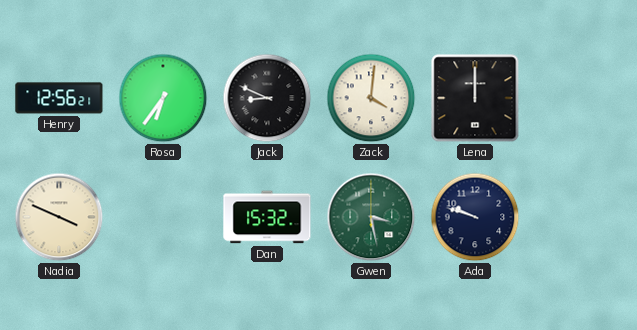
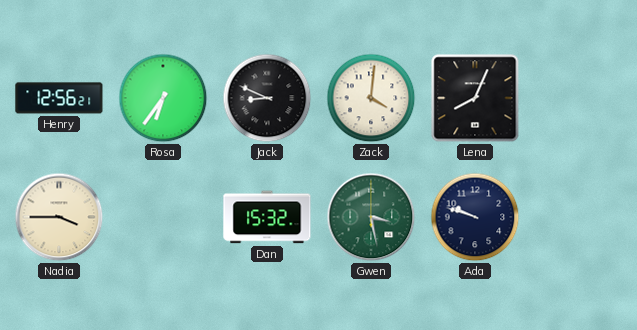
Lena: 12:00 -> 8:04
Nadia: 3:49 -> 3:45
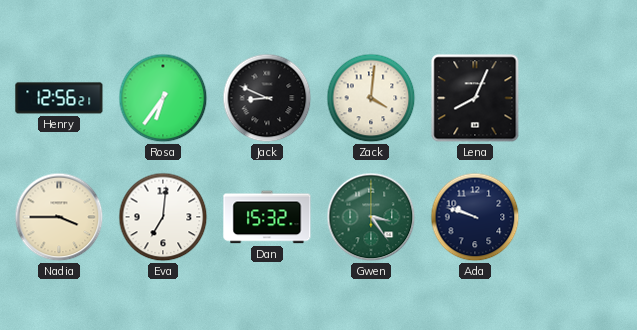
Eva: none -> 7:01
Gwen: 3:28 -> 3:24
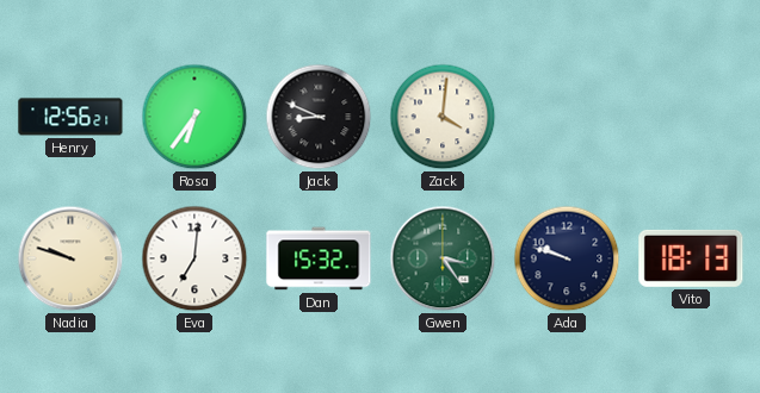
Lena: 8:04 -> none
Nadia: 3:45 -> 9:48
Vito: none -> 18:13
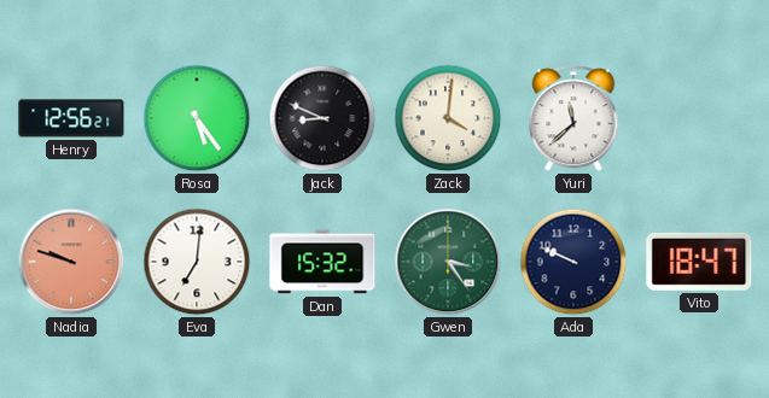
Rosa: 6:36 -> 5:24
Yuri: none -> 11:38
Nadia dial: cream -> salmon
Ada: 9:48 -> 9:49
Vito: 18:13 -> 18:47
